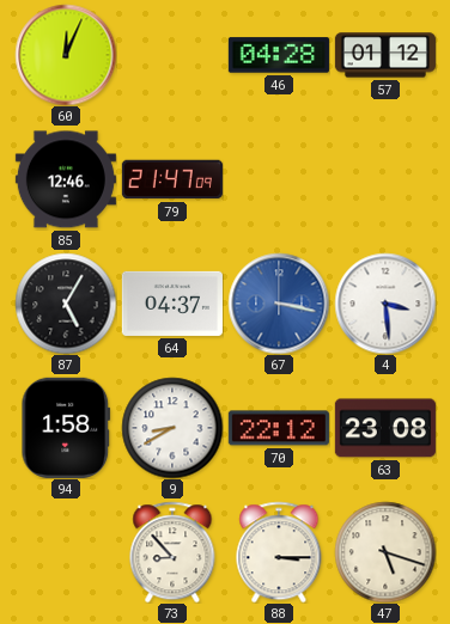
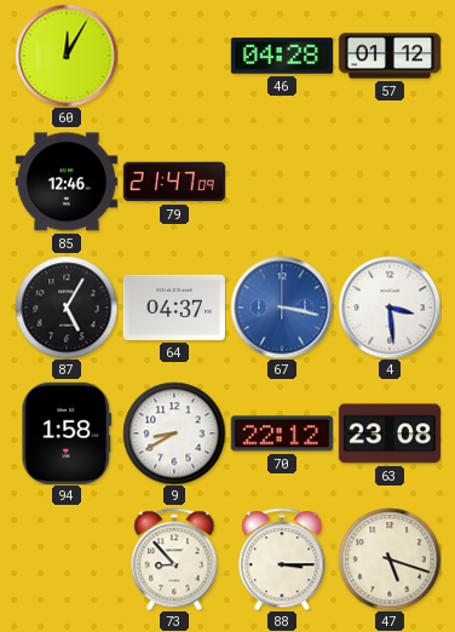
60: 12:04 -> 12:05
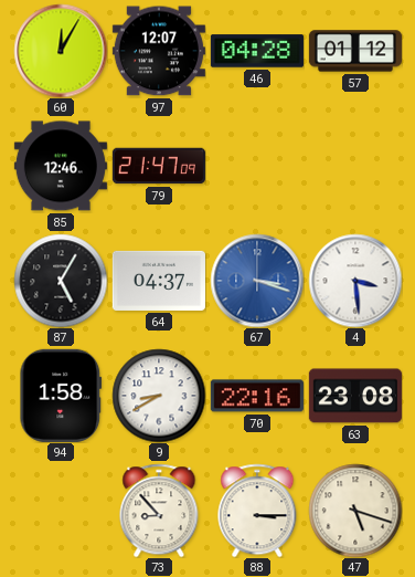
97: none -> 12:07
67: 3:17 -> 3:18
70: 22:12 -> 22:16
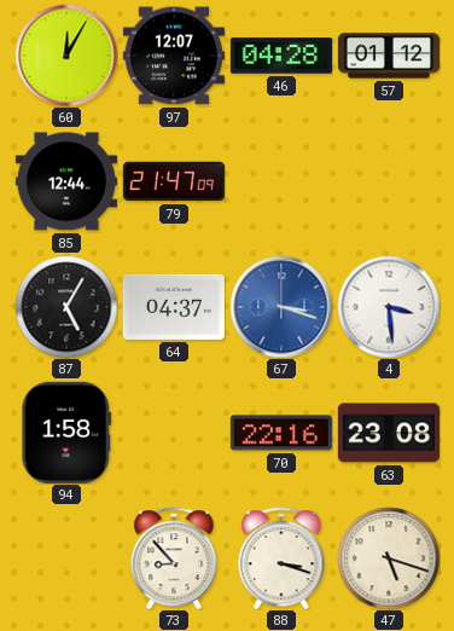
85: 12:46 -> 12:44
9: 8:40 -> none
88: 3:15 -> 3:18
